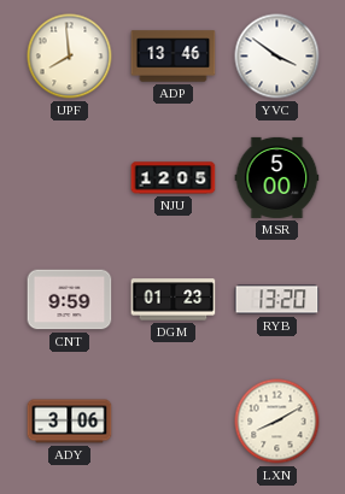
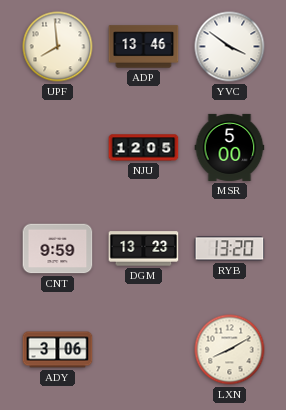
DGM: 01:23 -> 13:23
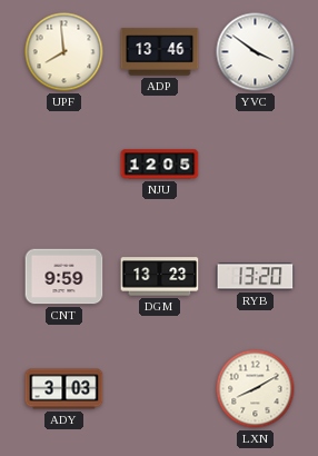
MSR: 5:00 -> none
ADY: 3:06 -> 3:03
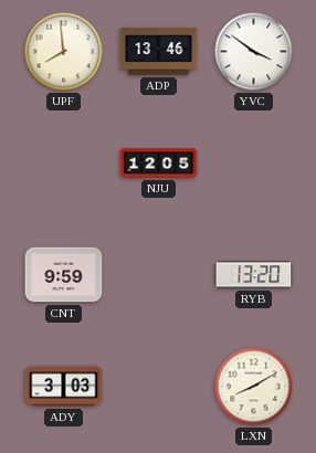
DGM: 13:23 -> none
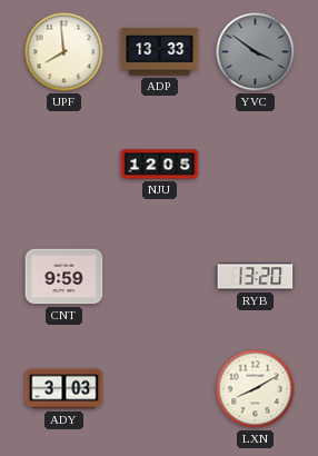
ADP: 13:46 -> 13:33
YVC dial: white -> grey
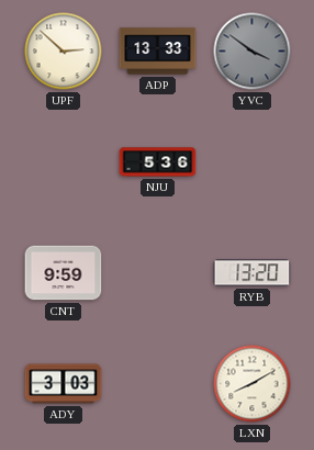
UPF: 7:59 -> 2:52
NJU: 12:05 -> 5:36
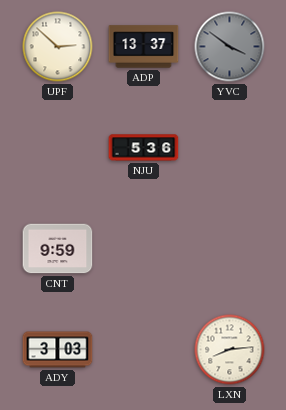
ADP: 13:33 -> 13:37
RYB: 13:20 -> none
LXN: 8:10 -> 8:14
